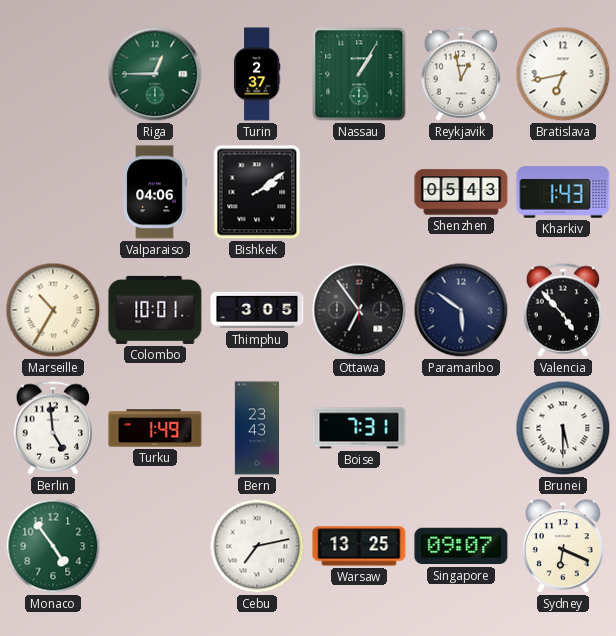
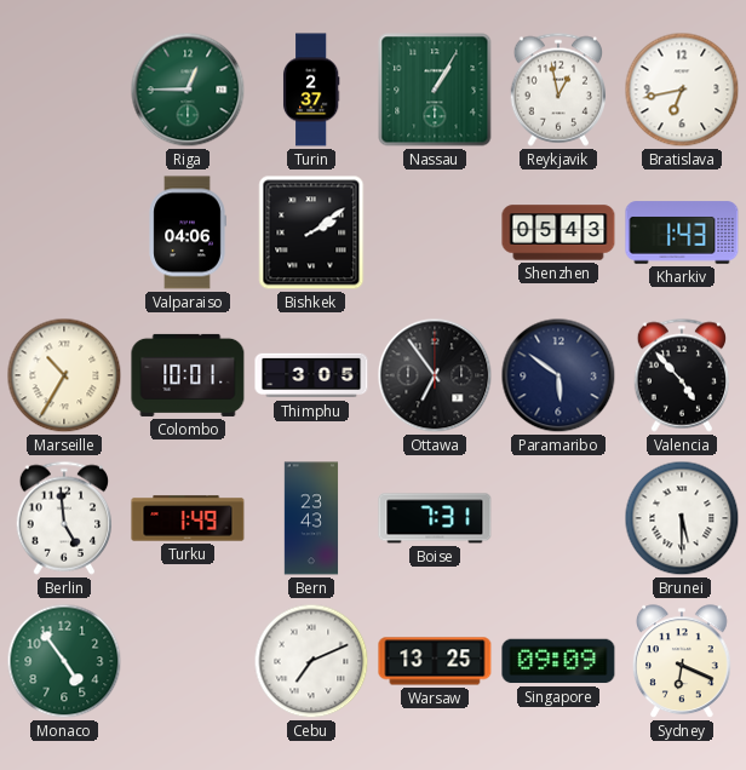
Cebu: 7:13 -> 7:11
Singapore: 09:07 -> 09:09
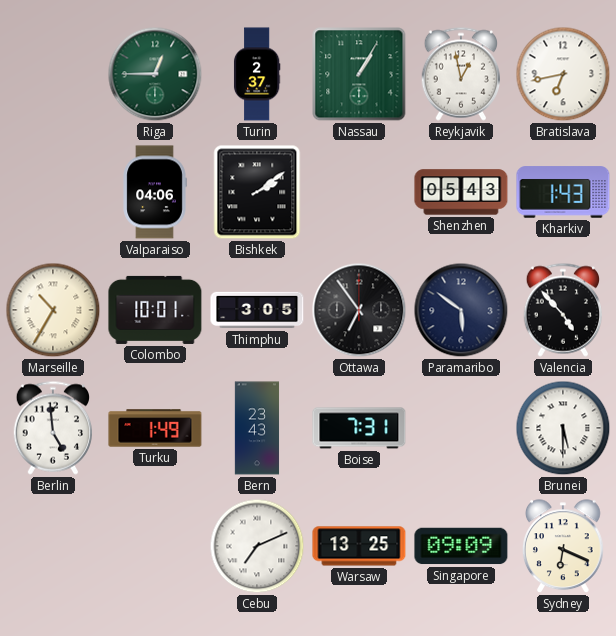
Monaco: 4:54 -> none
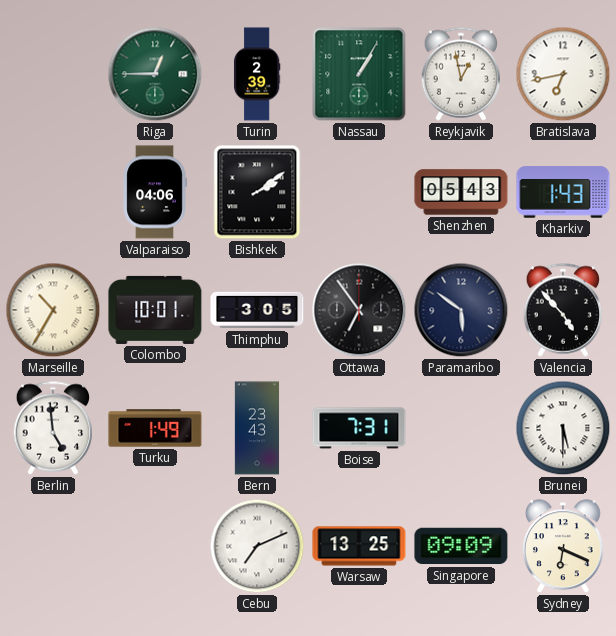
Turin: 2:37 -> 2:39
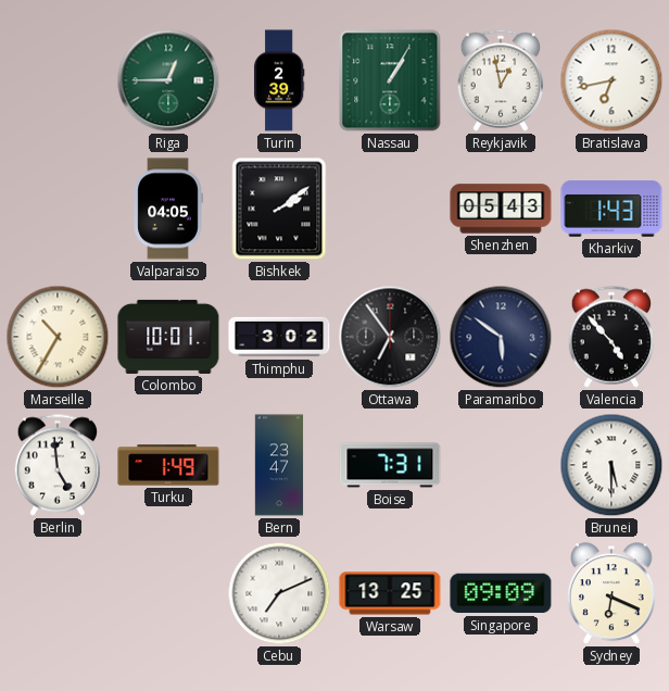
Valparaiso: 04:06 -> 04:05
Thimphu: 3:05 -> 3:02
Bern: 23:43 -> 23:47
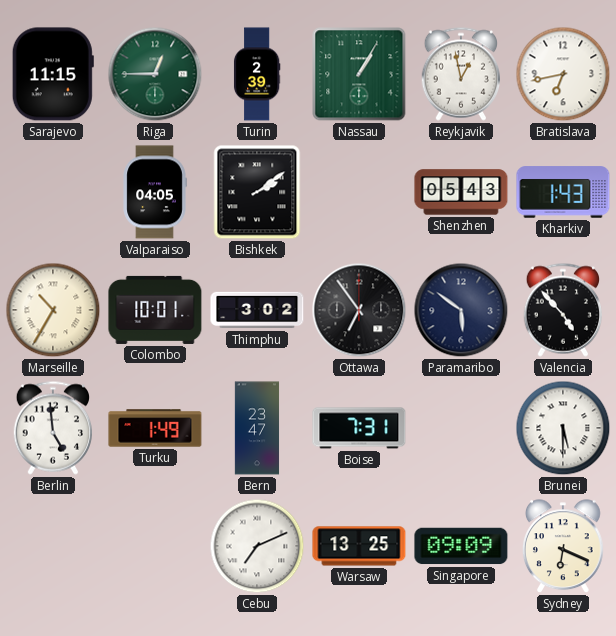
Sarajevo: none -> 11:15
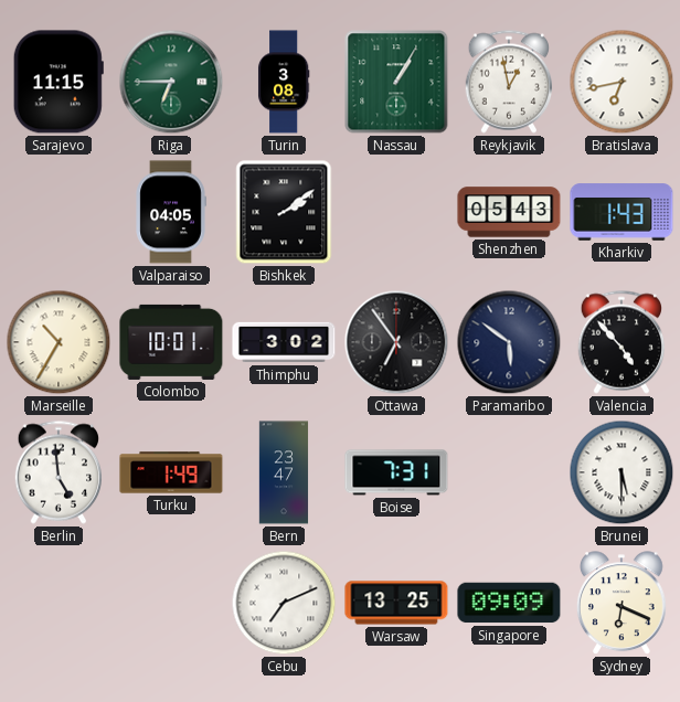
Riga: 12:45 -> 6:45
Turin: 2:39 -> 3:08
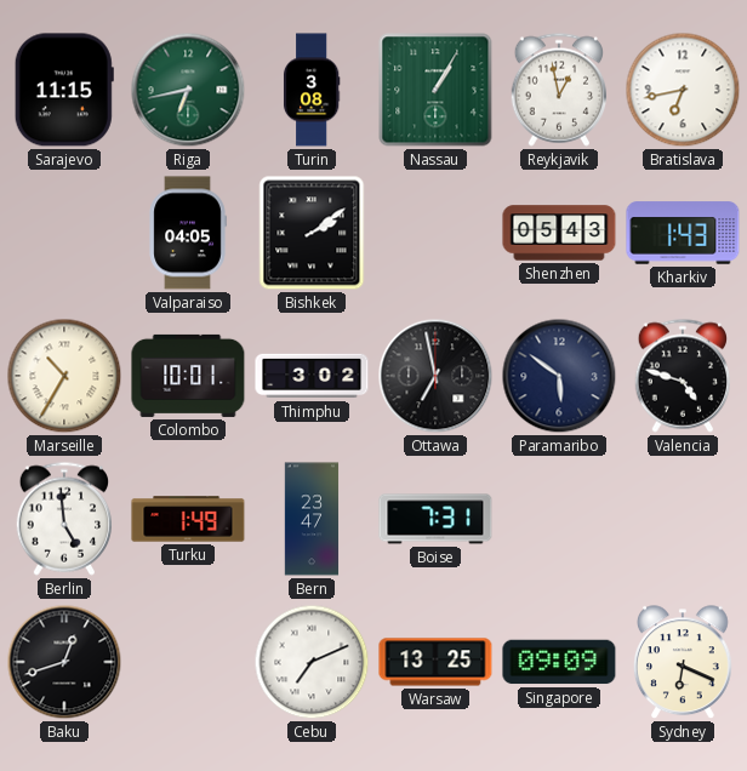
Riga: 6:45 -> 6:43
Ottawa: 6:54 -> 6:58
Valencia: 4:53 -> 4:48
Brunei: 5:30 -> none
Baku: none -> 12:42
